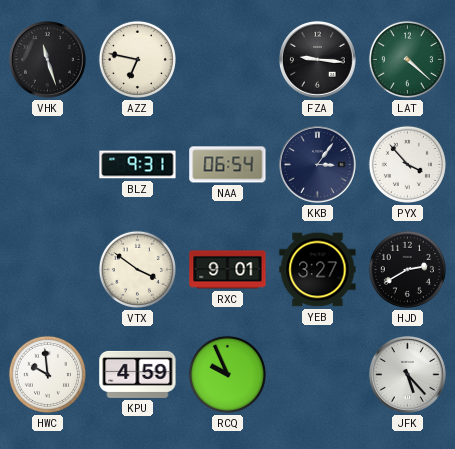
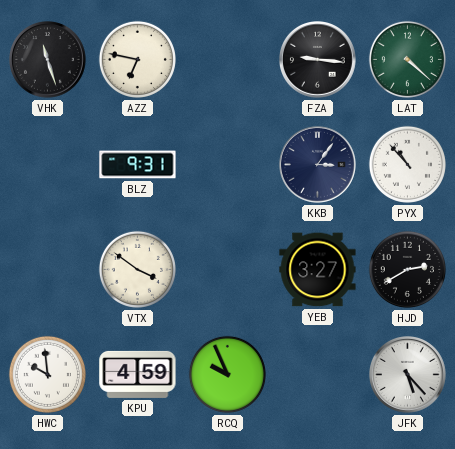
NAA: 06:54 -> none
PYX: 3:53 -> 10:53
RXC: 9:01 -> none
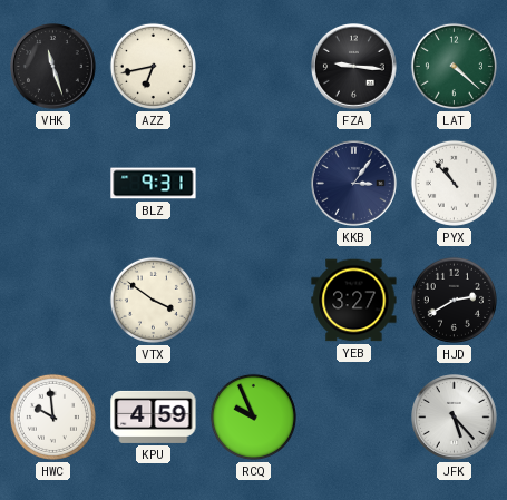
AZZ: 6:47 -> 6:43
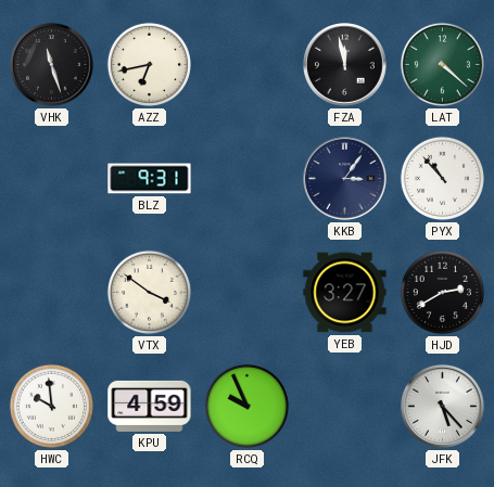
FZA: 9:16 -> 11:58
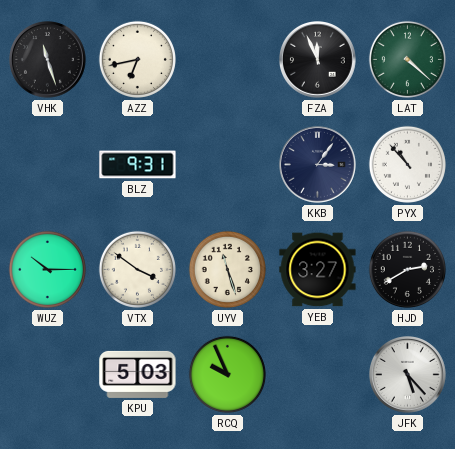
FZA: 11:58 -> 11:56
WUZ: none -> 10:15
UYV: none -> 11:27
HWC: 9:59 -> none
KPU: 4:59 -> 5:03
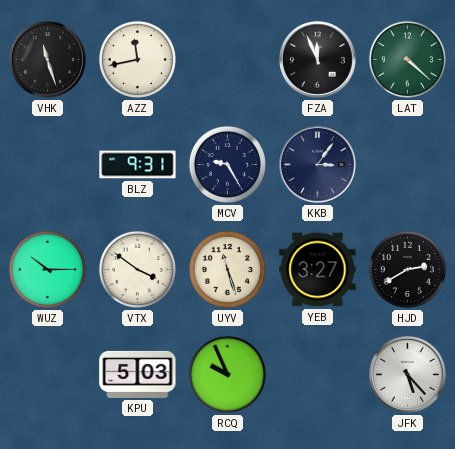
AZZ: 6:43 -> 11:43
MCV: none -> 9:25
PYX: 10:53 -> none
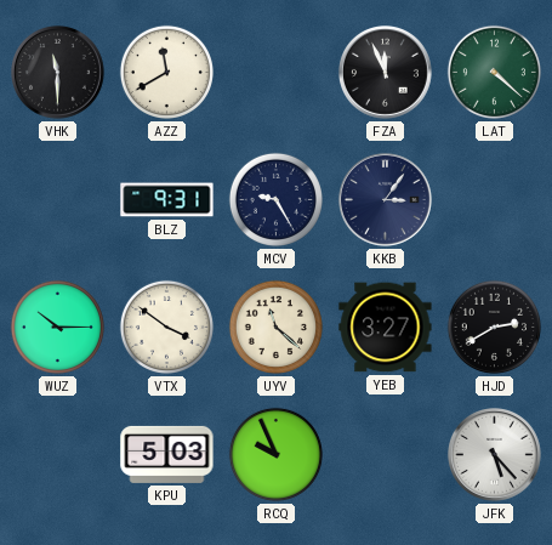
VHK: 11:27 -> 11:30
AZZ: 11:43 -> 11:40
UYV: 11:27 -> 11:22
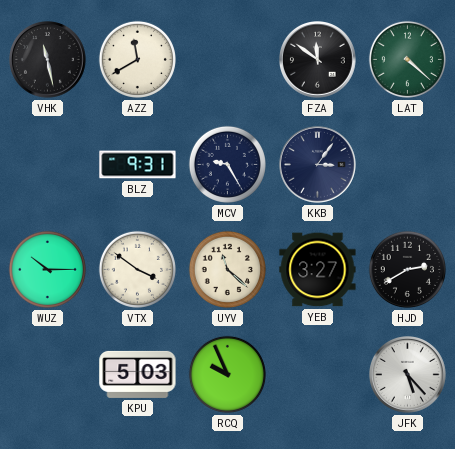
VHK: 11:30 -> 11:28
FZA: 11:56 -> 11:51
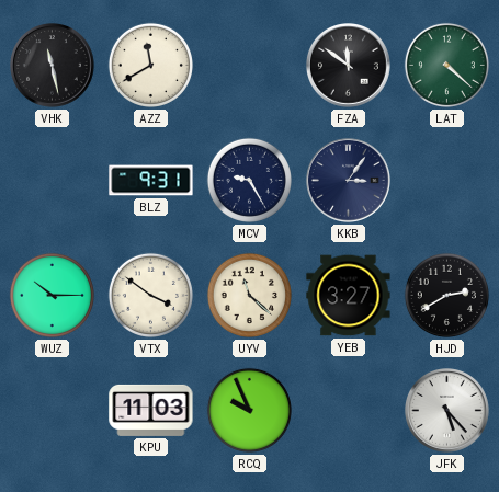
KPU: 5:03 -> 11:03
